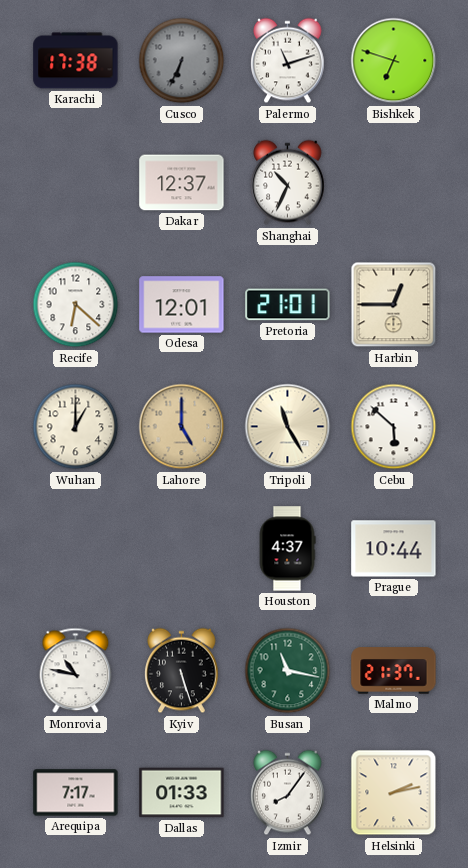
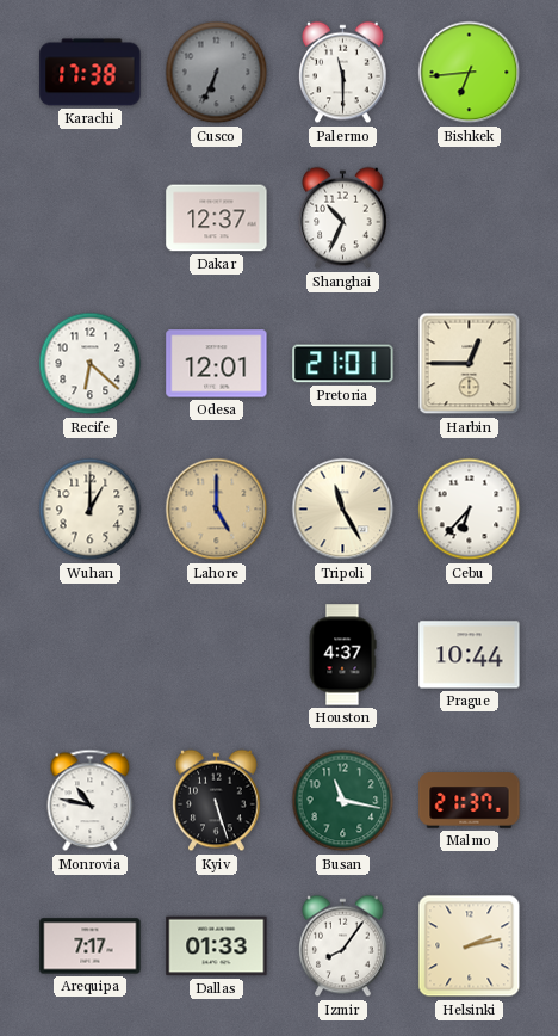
Palermo: 11:12 -> 11:30
Bishkek: 6:48 -> 6:44
Cebu: 5:52 -> 6:37
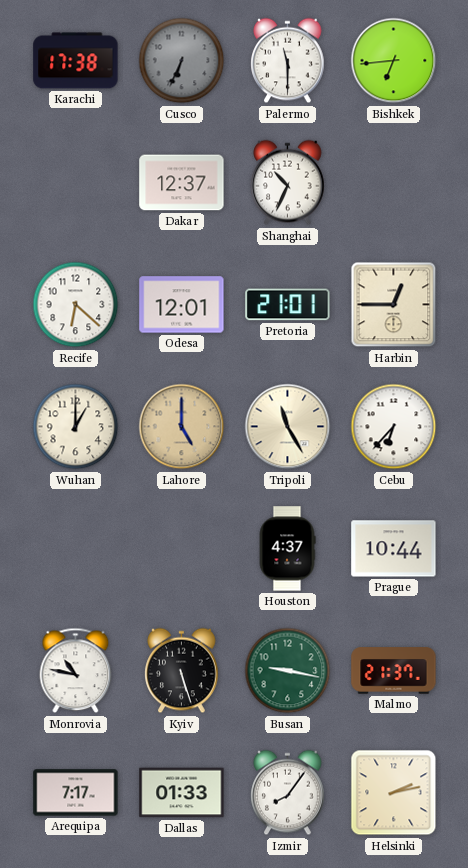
Busan: 11:17 -> 9:17
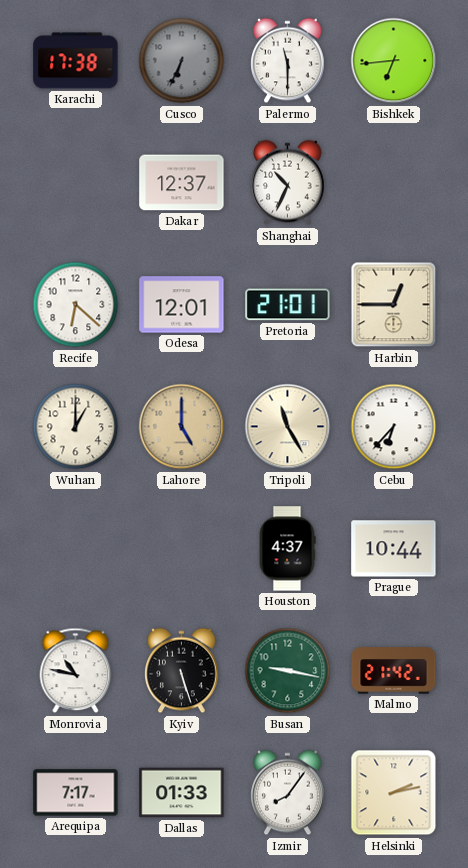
Malmo: 21:37 -> 21:42
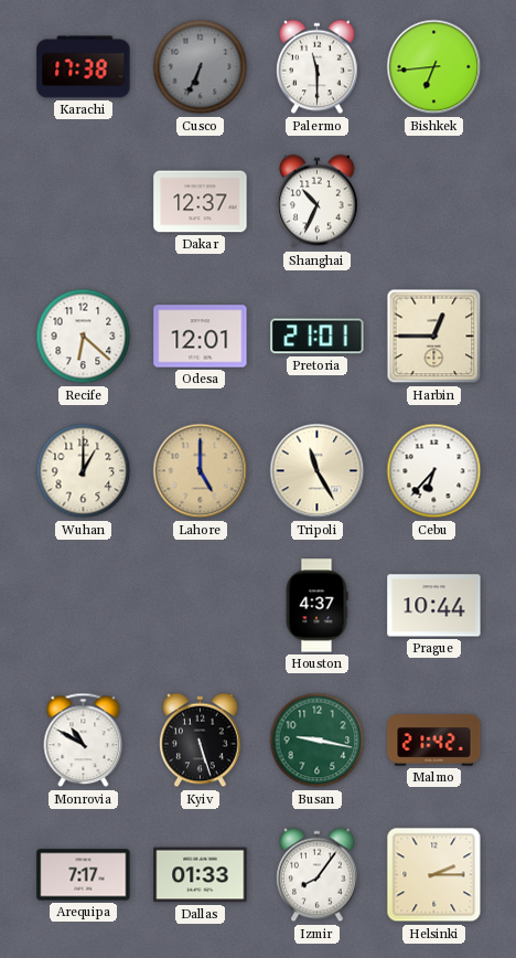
Monrovia: 10:47 -> 10:50
Helsinki: 2:13 -> 2:15
